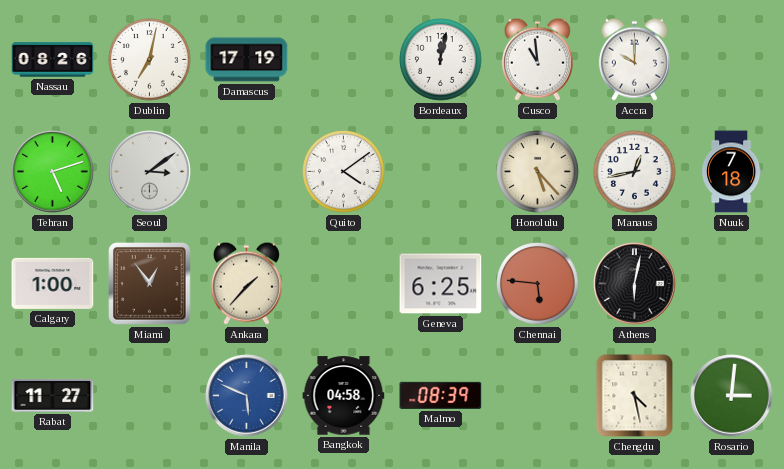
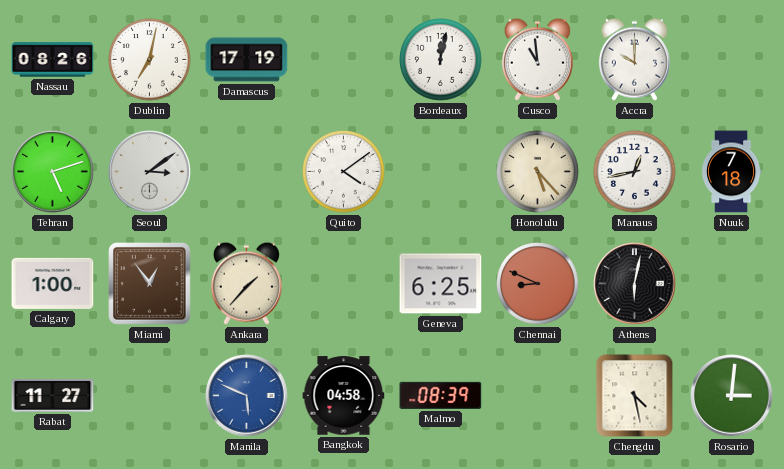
Chennai: 5:46 -> 8:49
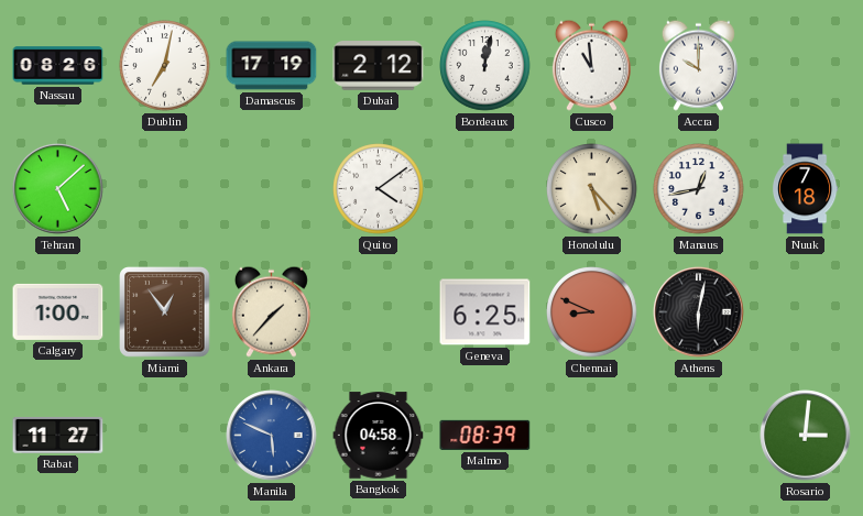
Dubai: none -> 2:12
Tehran: 5:12 -> 5:08
Seoul: 3:09 -> none
Chengdu: 4:28 -> none
